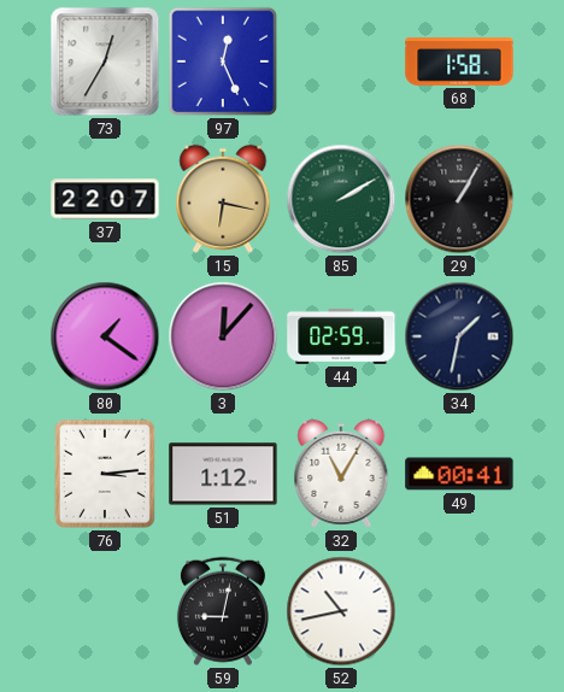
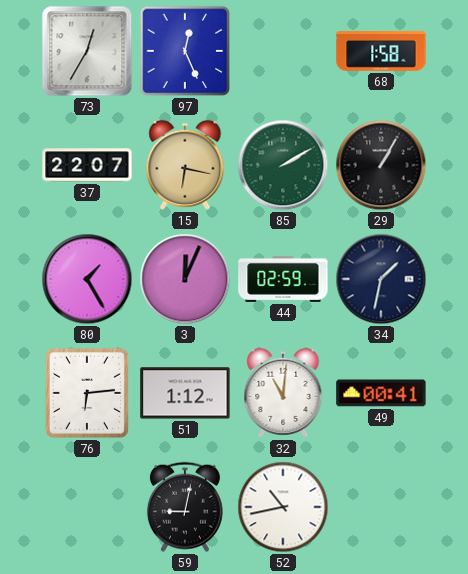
80: 1:21 -> 1:25
3: 12:07 -> 12:04
76: 3:14 -> 6:14
32: 11:05 -> 11:01
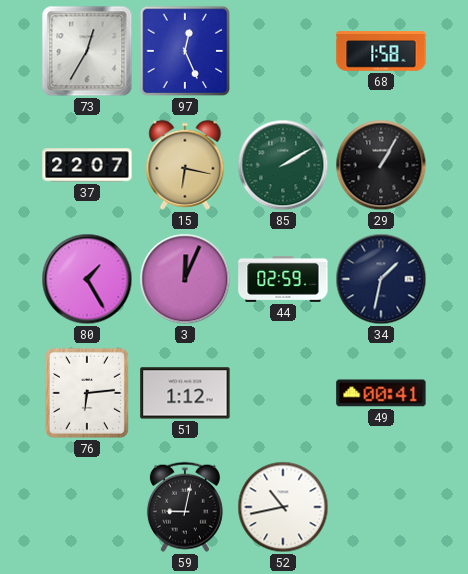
32: 11:01 -> none
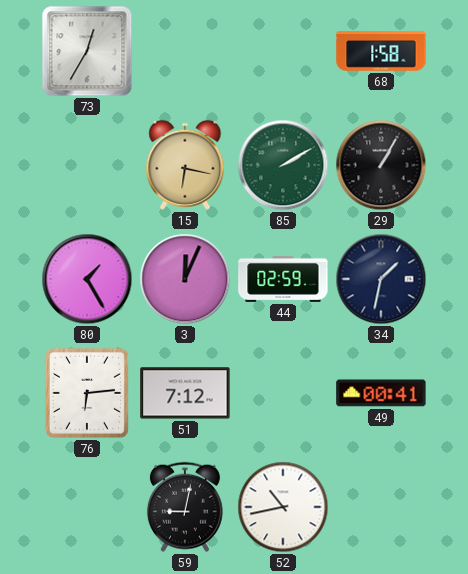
97: 12:26 -> none
37: 22:07 -> none
51: 1:12 -> 7:12
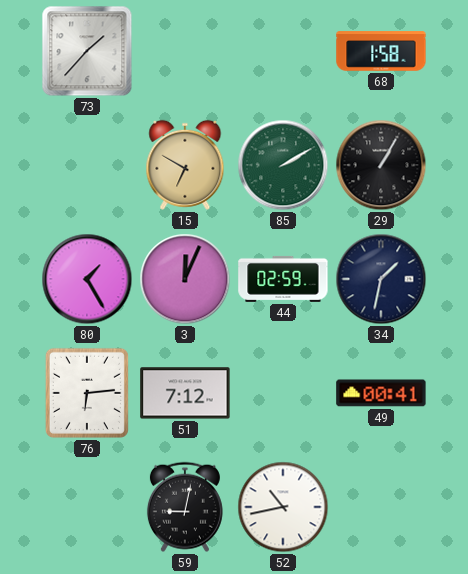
73: 12:35 -> 1:37
15: 6:17 -> 6:50
